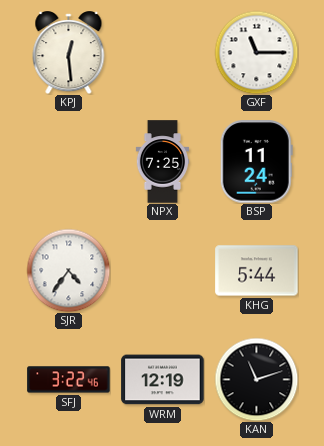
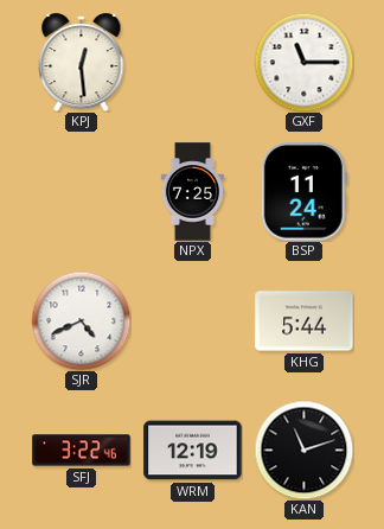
SJR: 4:36 -> 4:41
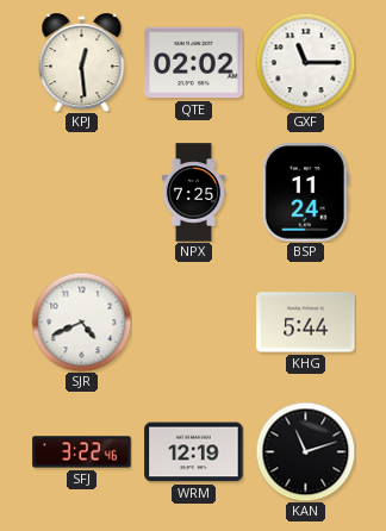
QTE: none -> 02:02
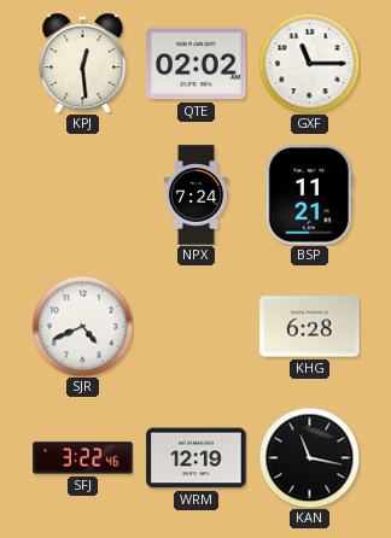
NPX: 7:25 -> 7:24
BSP: 11:24 -> 11:21
KHG: 5:44 -> 6:28
KAN: 11:12 -> 11:17
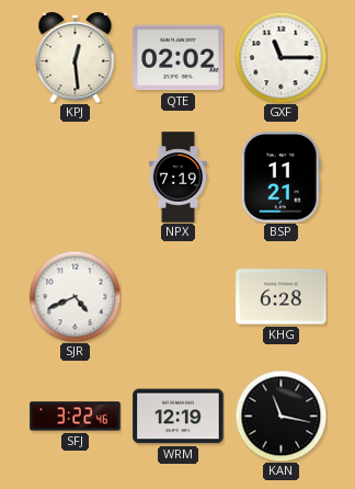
NPX: 7:24 -> 7:19
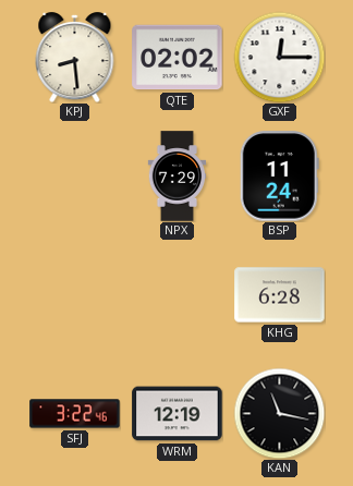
KPJ: 12:29 -> 8:29
GXF: 11:15 -> 12:15
NPX: 7:19 -> 7:29
BSP: 11:21 -> 11:24
SJR: 4:41 -> none
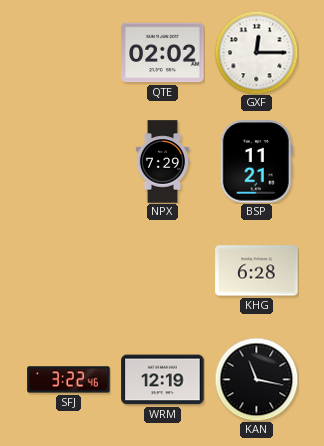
KPJ: 8:29 -> none
BSP: 11:24 -> 11:21
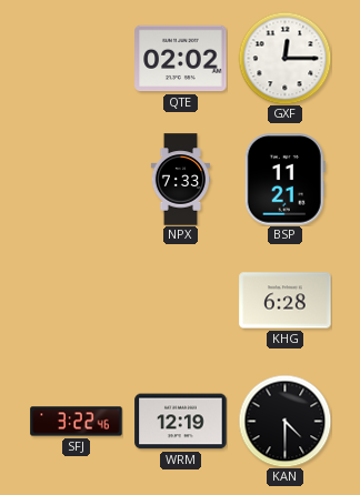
NPX: 7:29 -> 7:33
KAN: 11:17 -> 4:30
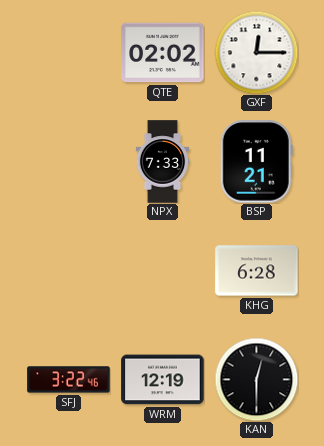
KAN: 4:30 -> 12:30
